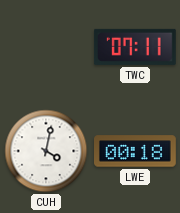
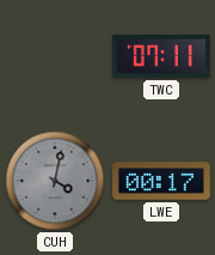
CUH dial: white -> grey
LWE: 00:18 -> 00:17
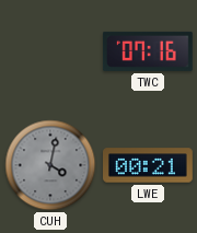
TWC: 07:11 -> 07:16
LWE: 00:17 -> 00:21
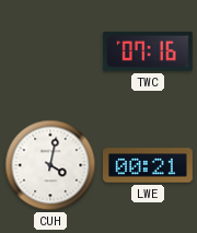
CUH dial: grey -> white
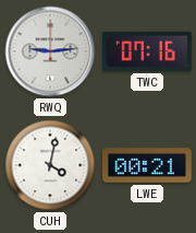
RWQ: none -> 9:14
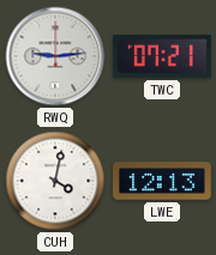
TWC: 07:16 -> 07:21
LWE: 00:21 -> 12:13
